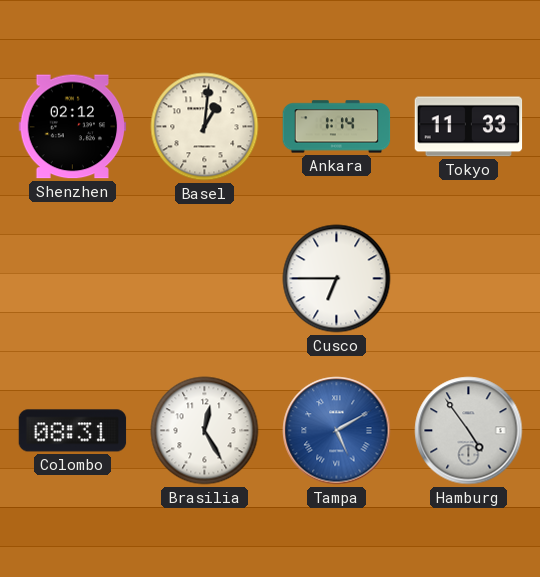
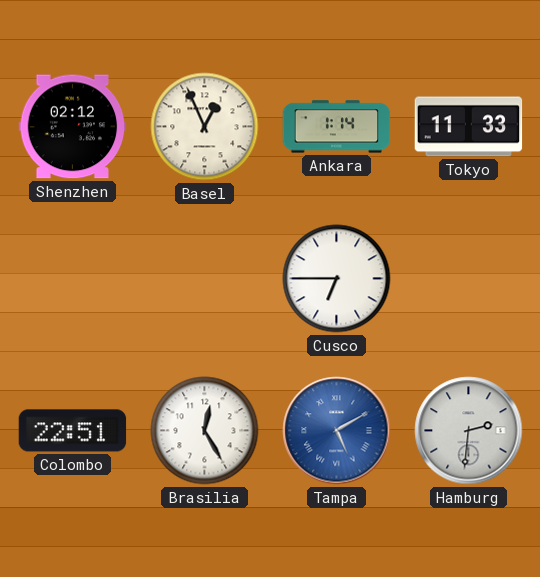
Basel: 1:01 -> 12:56
Colombo: 08:31 -> 22:51
Hamburg: 4:54 -> 2:31
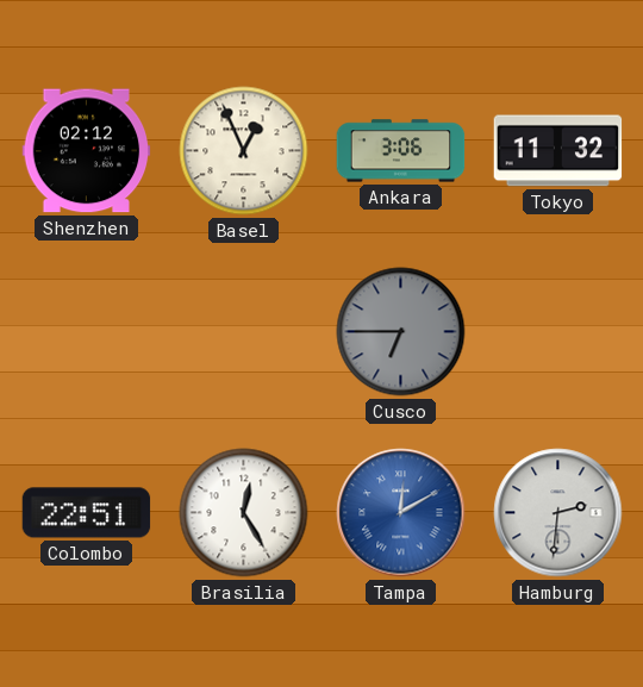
Ankara: 1:14 -> 3:06
Tokyo: 11:33 -> 11:32
Cusco dial: white -> grey
Tampa: 5:10 -> 12:10
